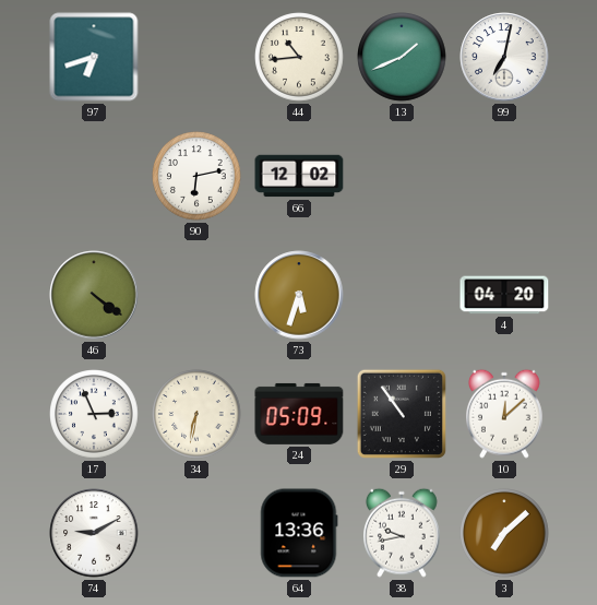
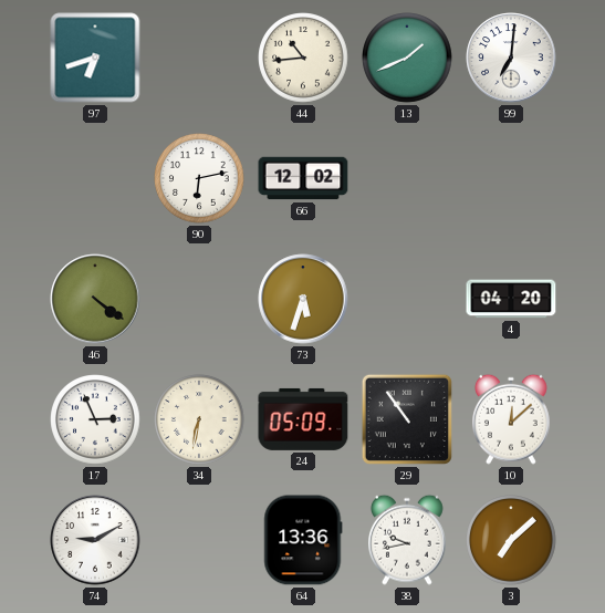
99: 7:02 -> 7:01
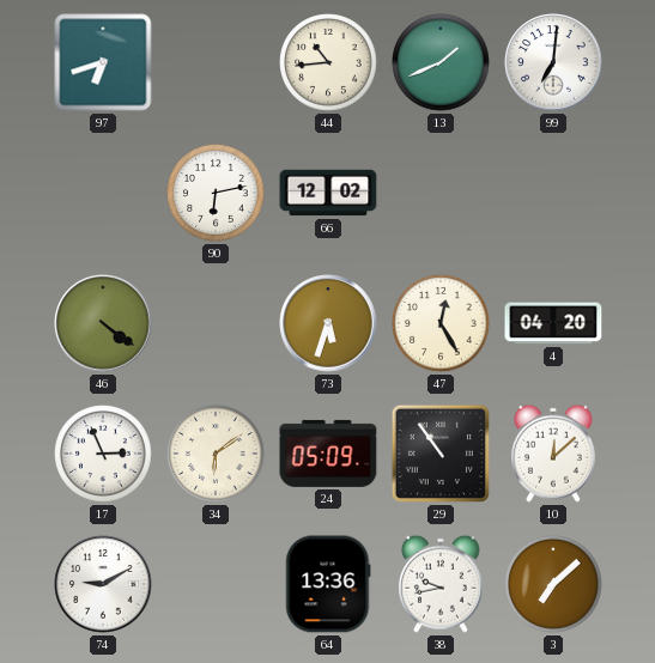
47: none -> 12:25
34: 6:32 -> 6:09
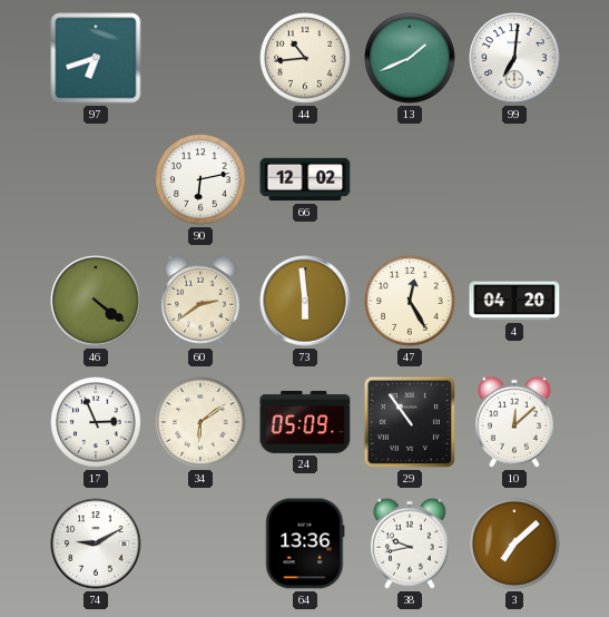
60: none -> 2:39
73: 5:33 -> 5:59
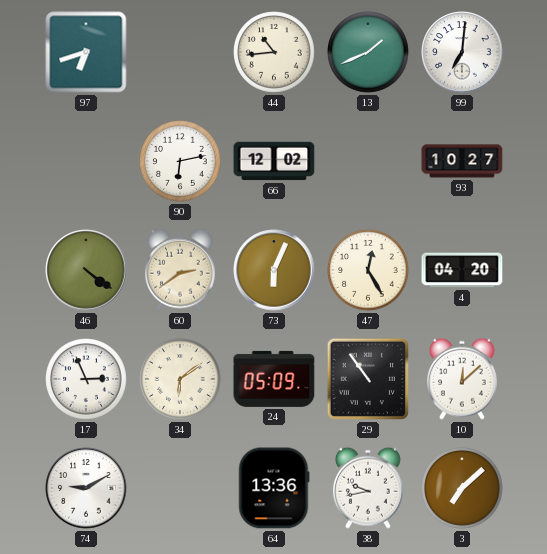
93: none -> 10:27
73: 5:59 -> 6:04
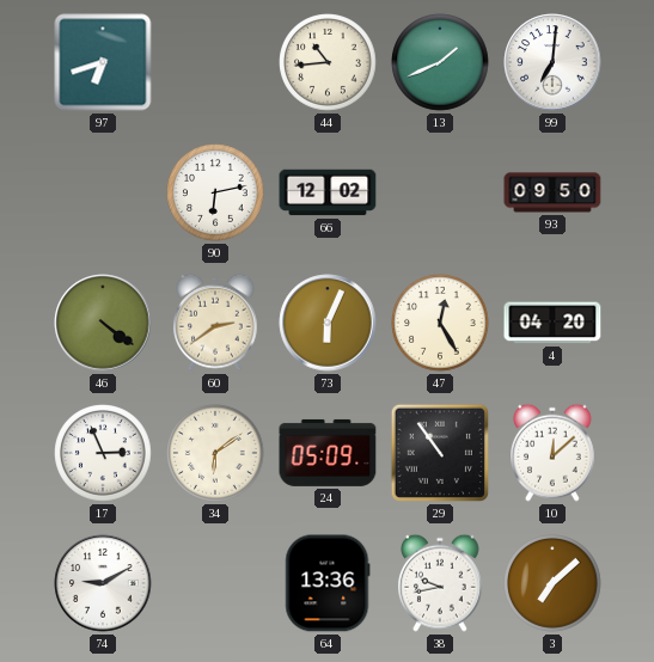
93: 10:27 -> 09:50
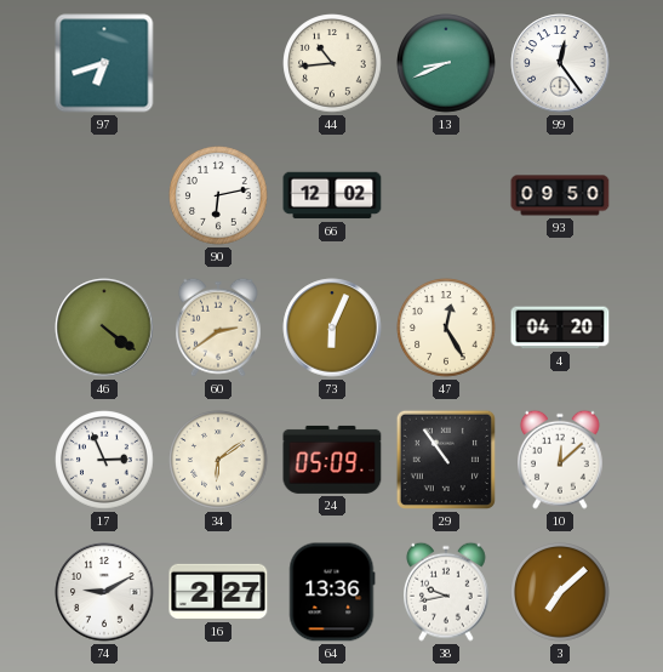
13: 1:41 -> 8:41
99: 7:01 -> 12:24
16: none -> 2:27
